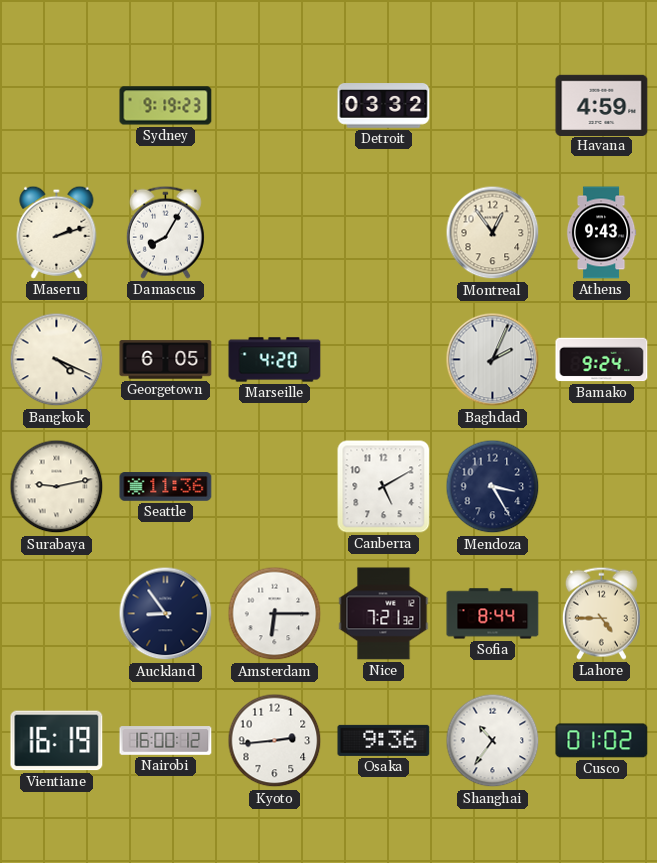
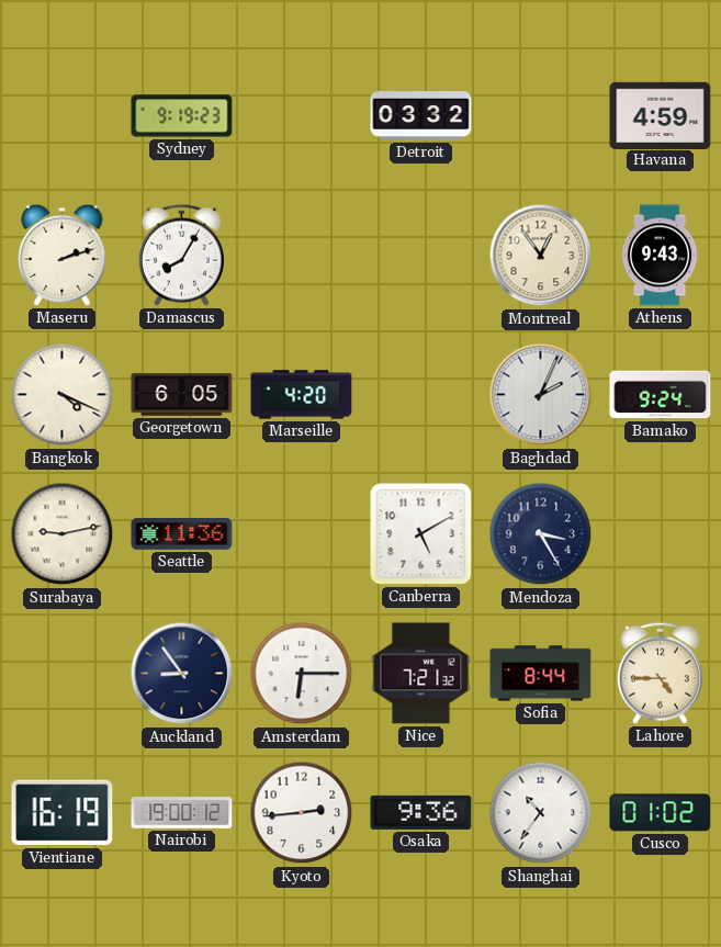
Nairobi: 16:00 -> 19:00
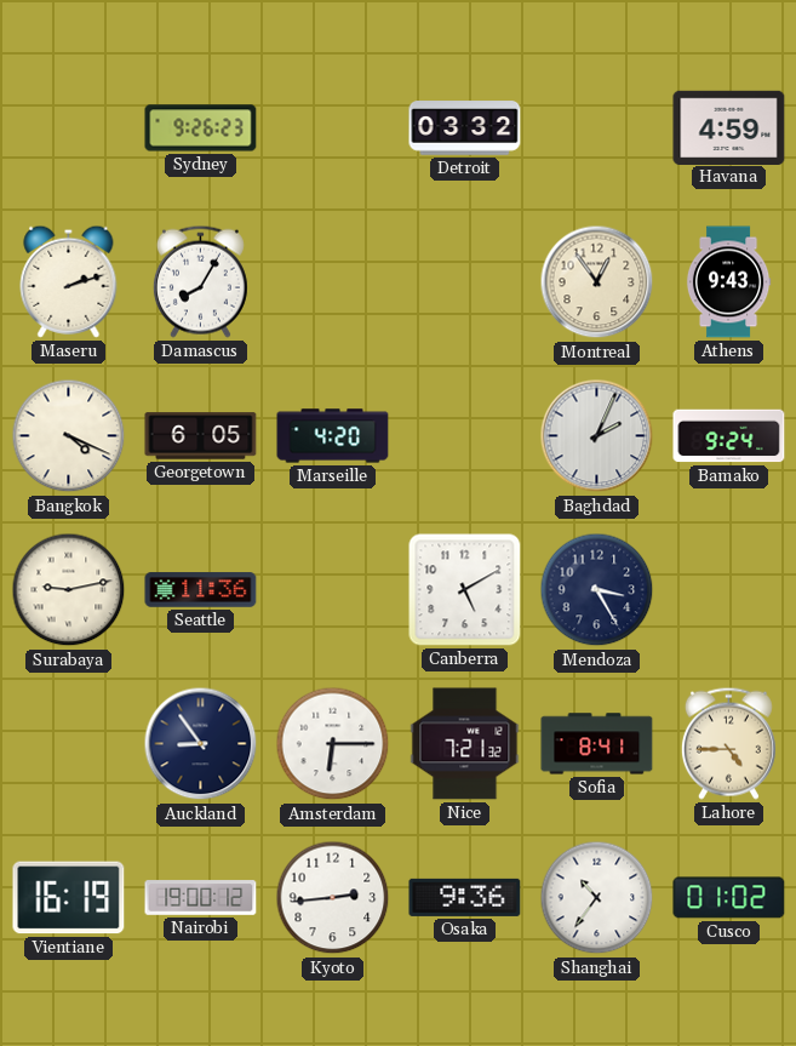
Sydney: 9:19 -> 9:26
Sofia: 8:44 -> 8:41
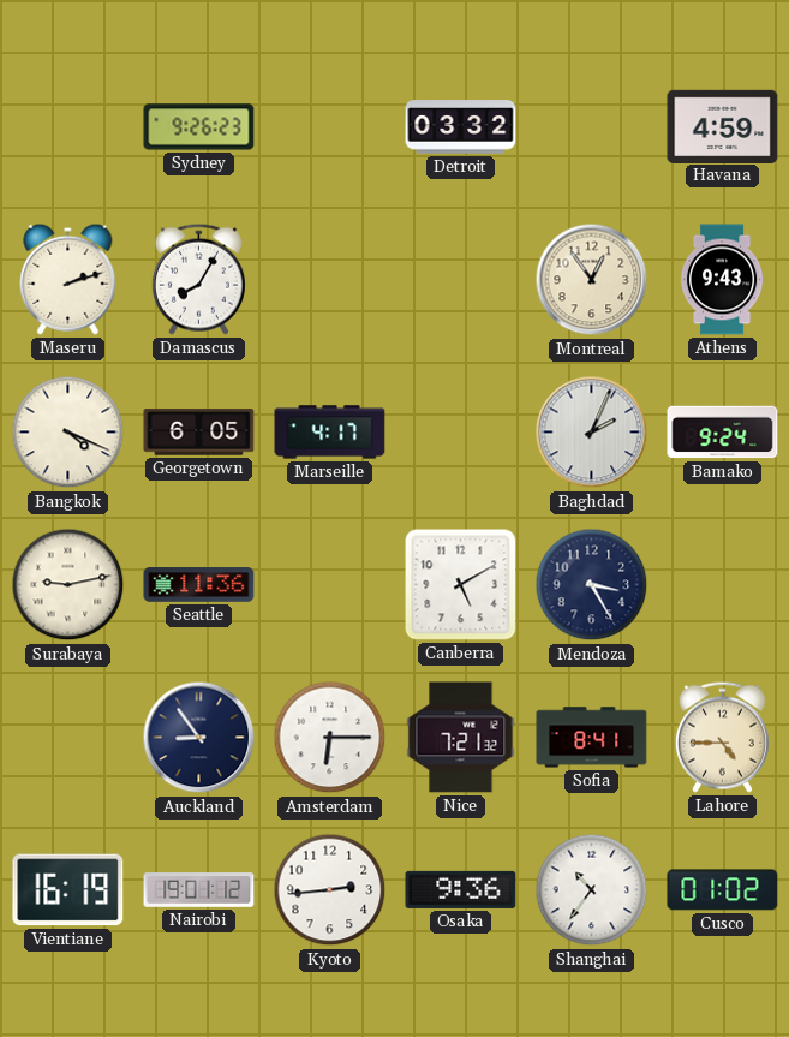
Marseille: 4:20 -> 4:17
Nairobi: 19:00 -> 19:01
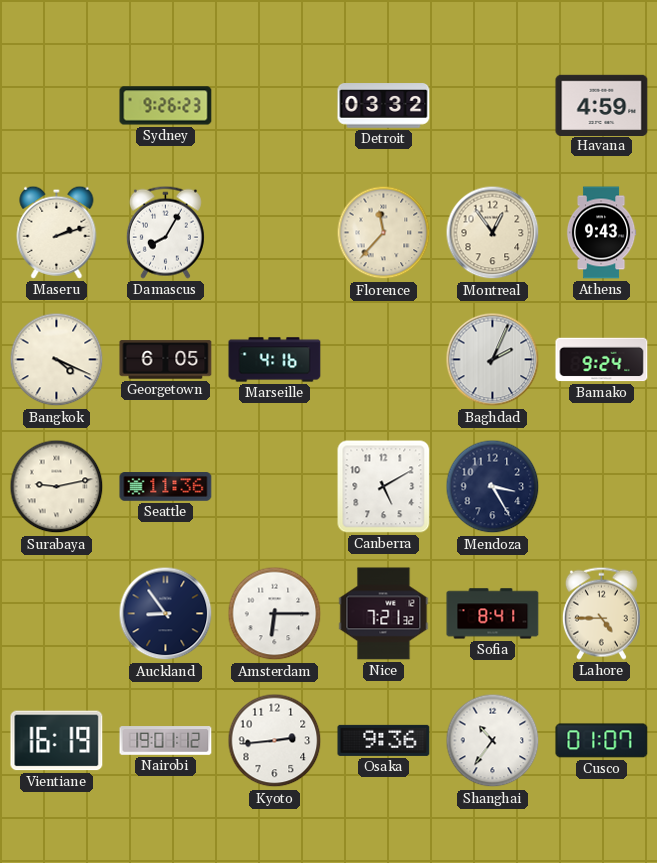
Florence: none -> 11:37
Marseille: 4:17 -> 4:16
Cusco: 01:02 -> 01:07
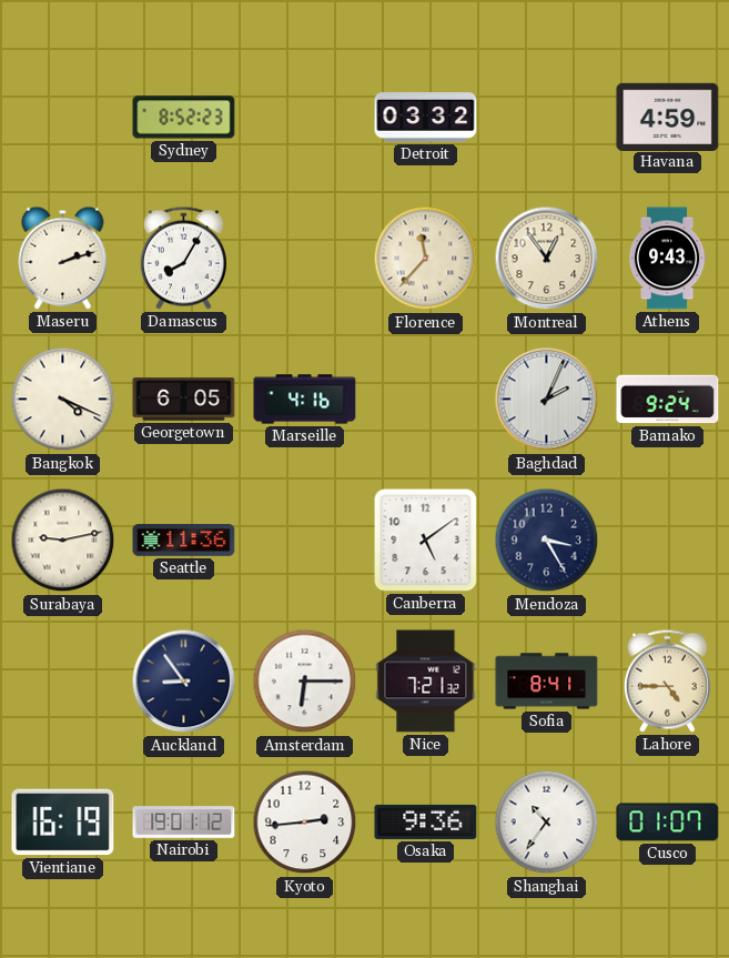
Sydney: 9:26 -> 8:52
Canberra: 5:10 -> 5:09
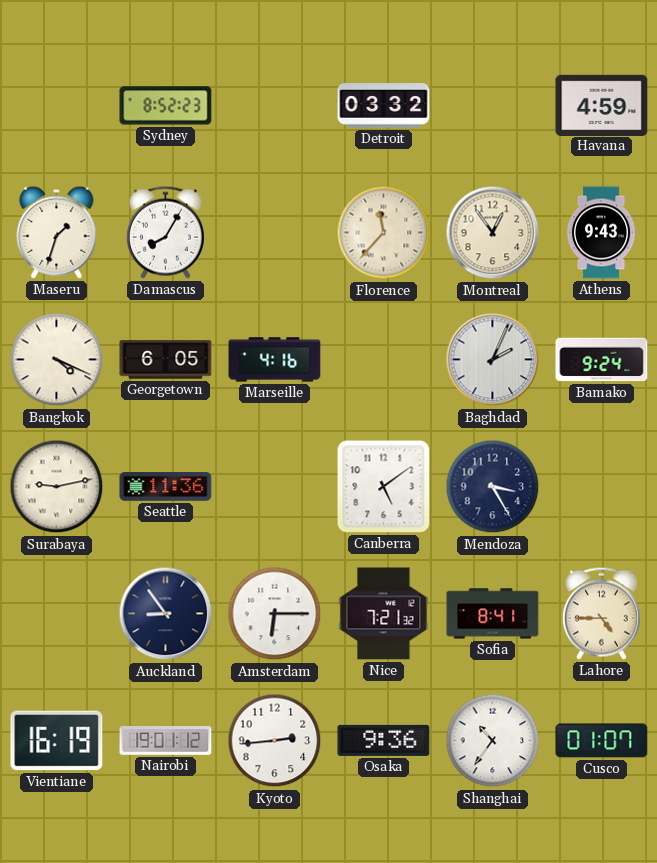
Maseru: 2:12 -> 1:33
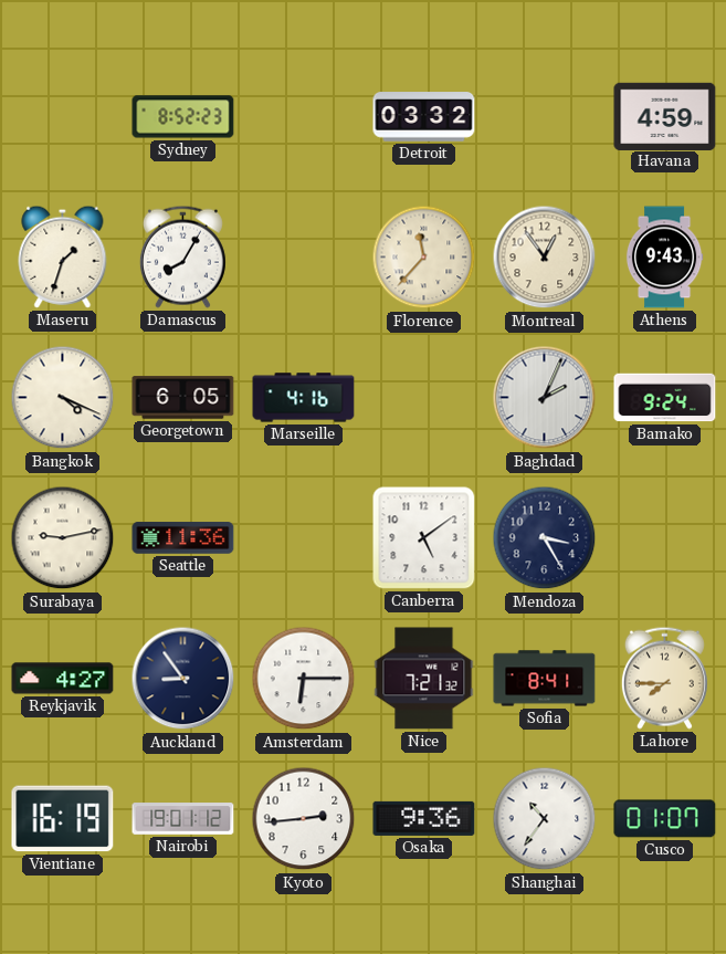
Reykjavik: none -> 4:27
Lahore: 4:45 -> 7:45
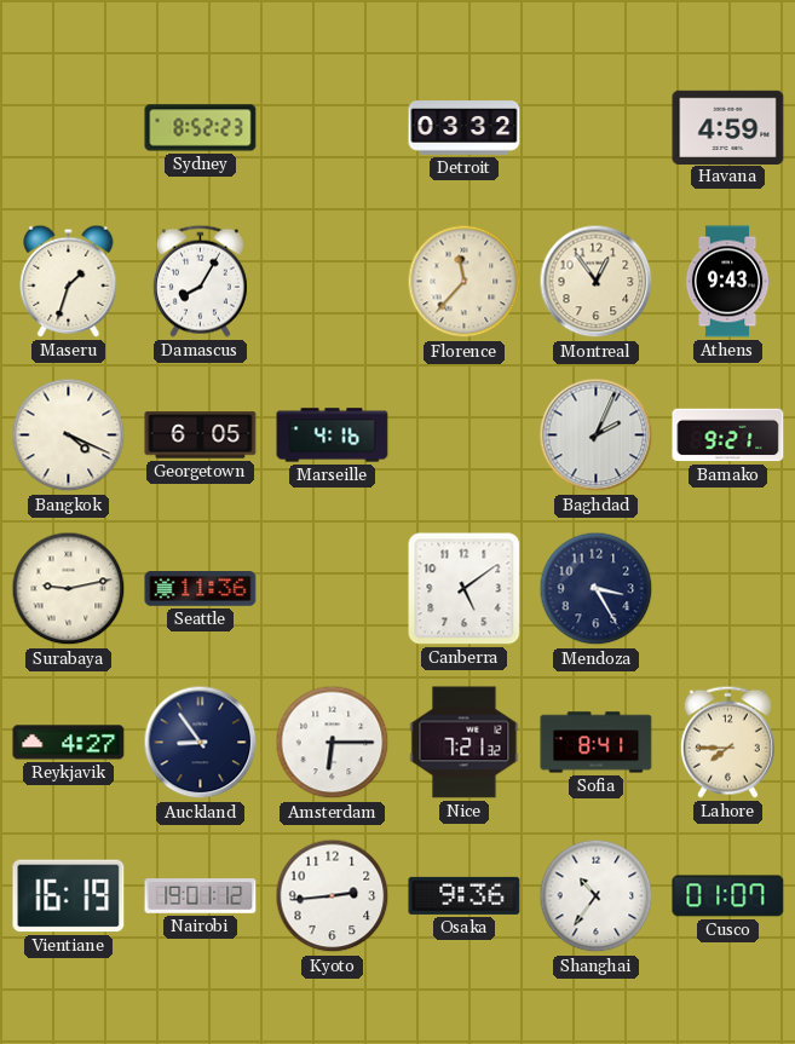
Bamako: 9:24 -> 9:21
